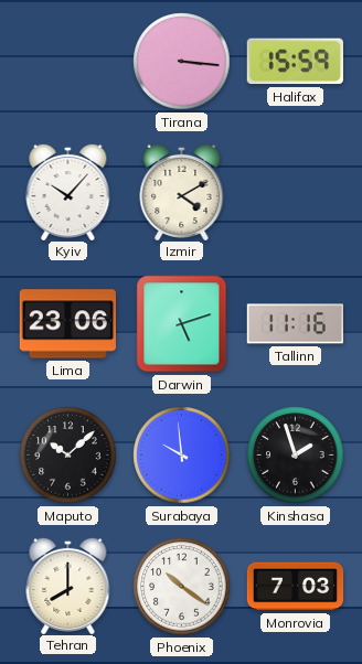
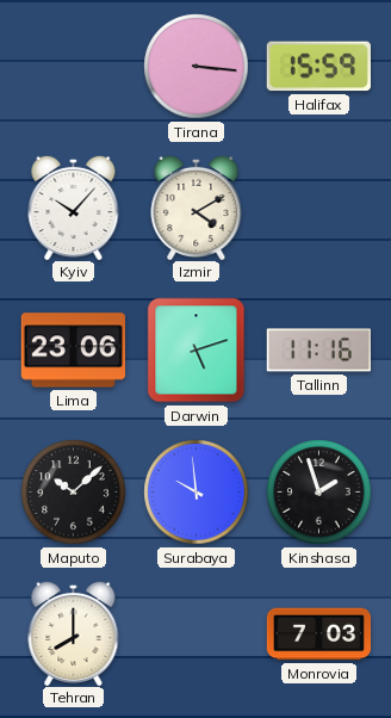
Phoenix: 10:21 -> none
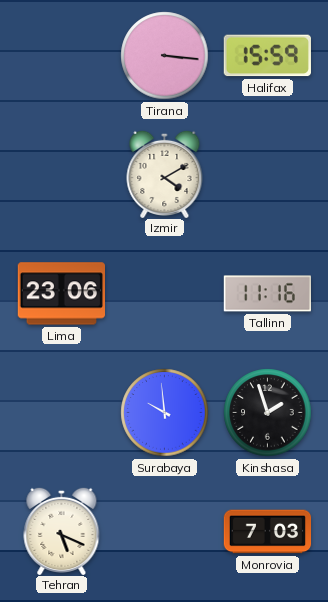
Kyiv: 10:07 -> none
Darwin: 5:12 -> none
Maputo: 10:08 -> none
Tehran: 8:00 -> 5:19
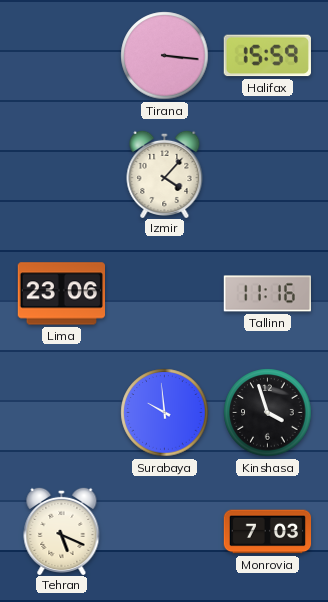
Izmir: 4:10 -> 4:07
Kinshasa: 1:57 -> 3:57
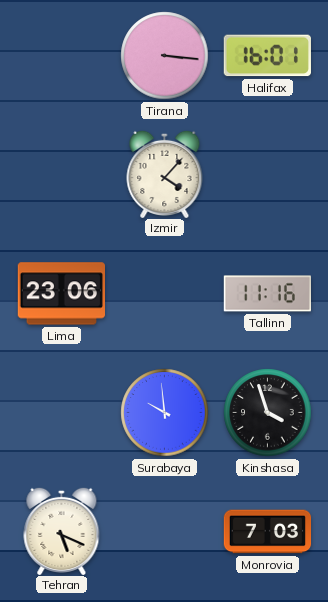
Halifax: 15:59 -> 16:01
